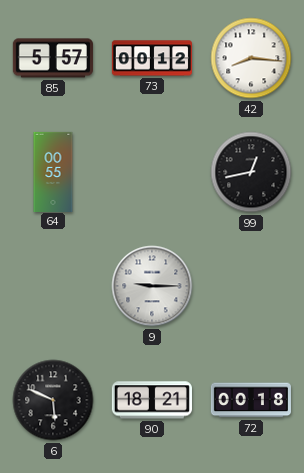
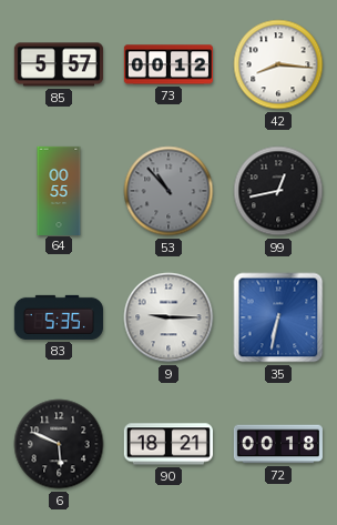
53: none -> 10:53
83: none -> 5:35
35: none -> 6:32
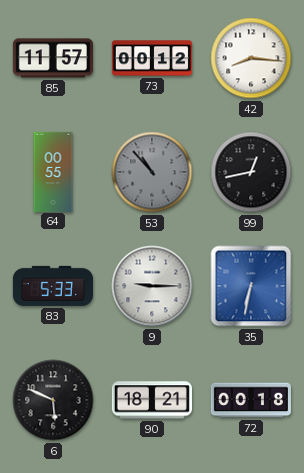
85: 5:57 -> 11:57
83: 5:35 -> 5:33
